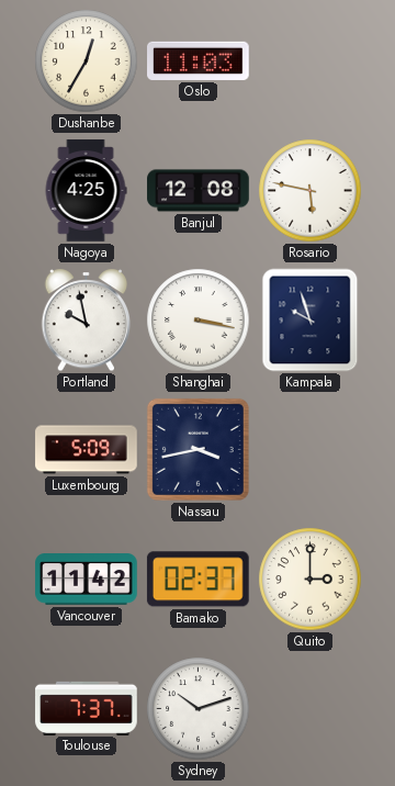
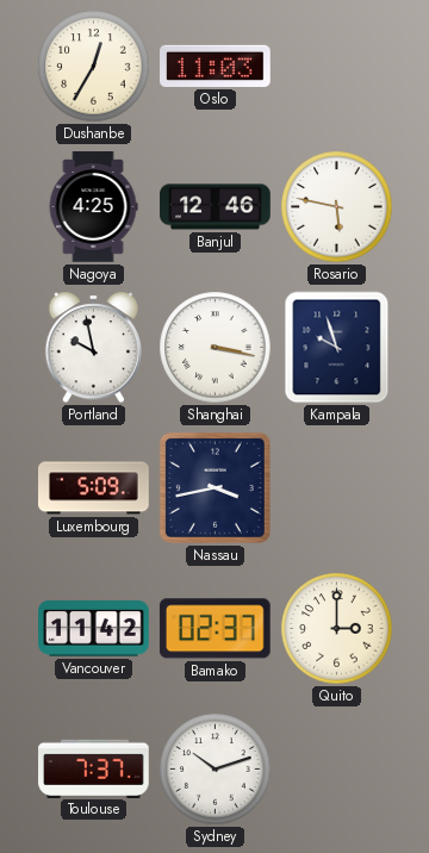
Banjul: 12:08 -> 12:46
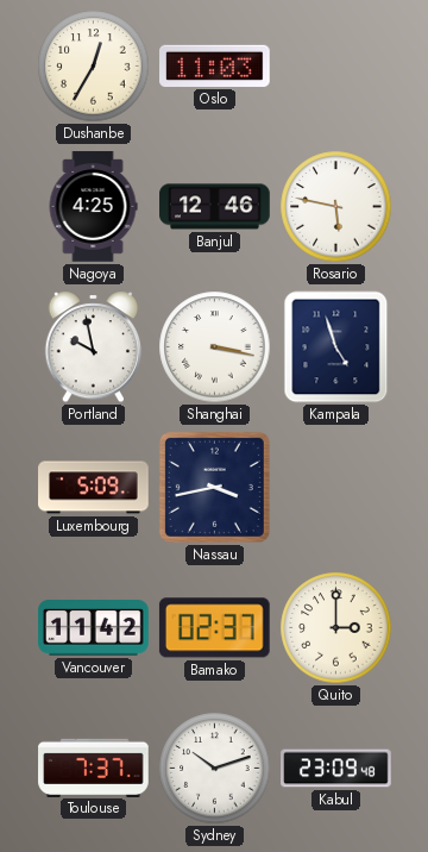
Kampala: 9:57 -> 4:57
Kabul: none -> 23:09
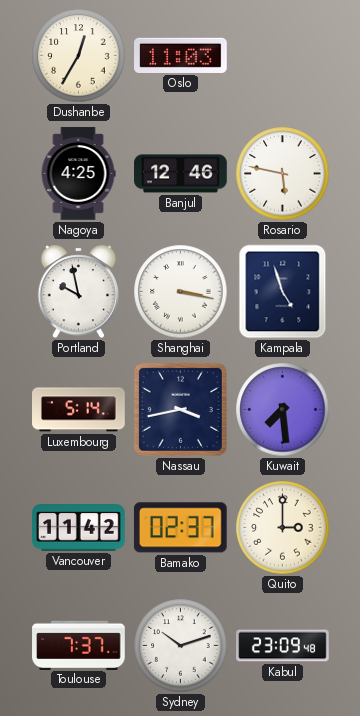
Luxembourg: 5:09 -> 5:14
Kuwait: none -> 7:29
